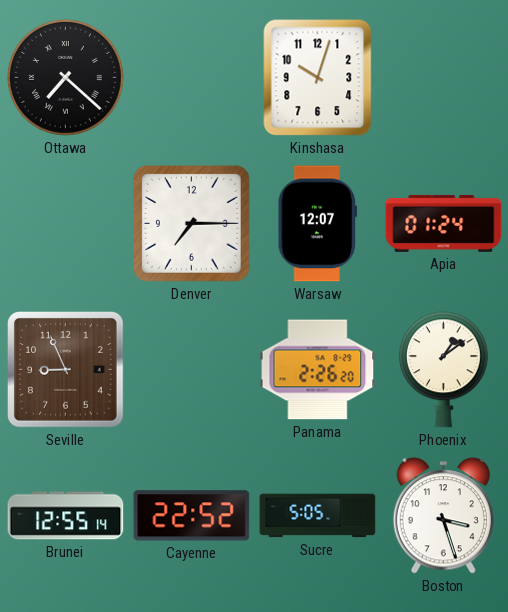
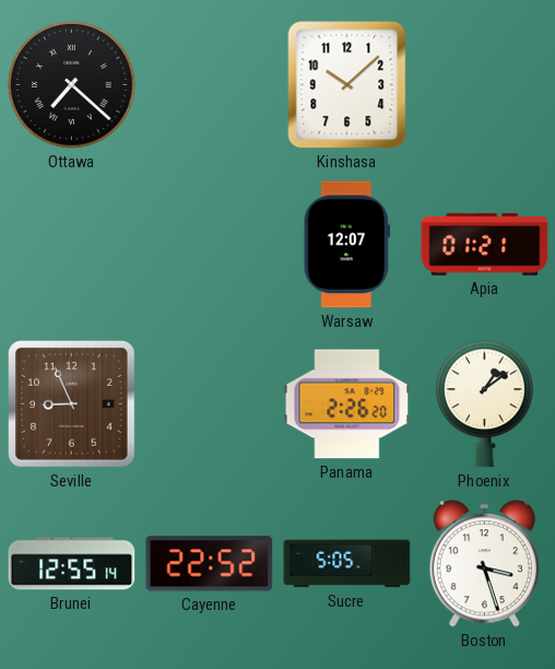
Kinshasa: 10:03 -> 10:08
Denver: 7:15 -> none
Apia: 01:24 -> 01:21
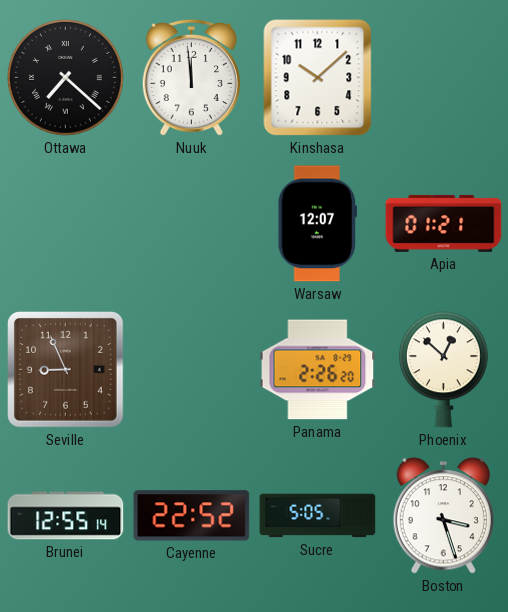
Nuuk: none -> 11:59
Phoenix: 1:09 -> 12:52
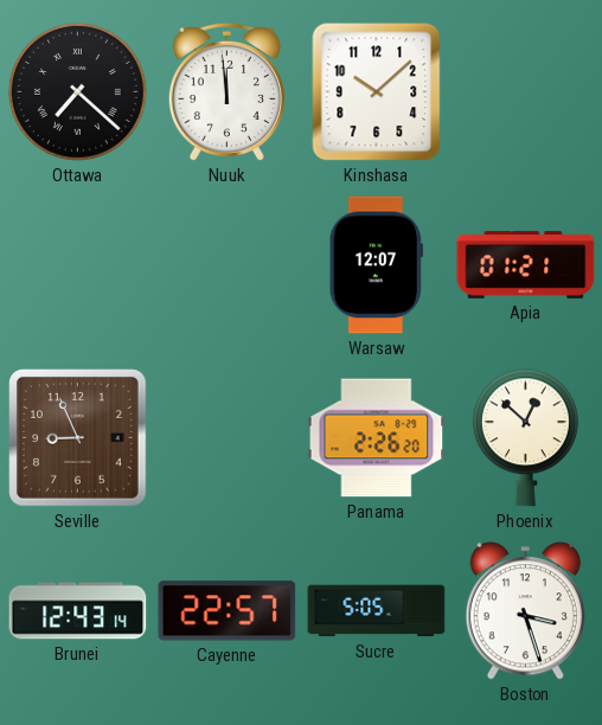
Brunei: 12:55 -> 12:43
Cayenne: 22:52 -> 22:57
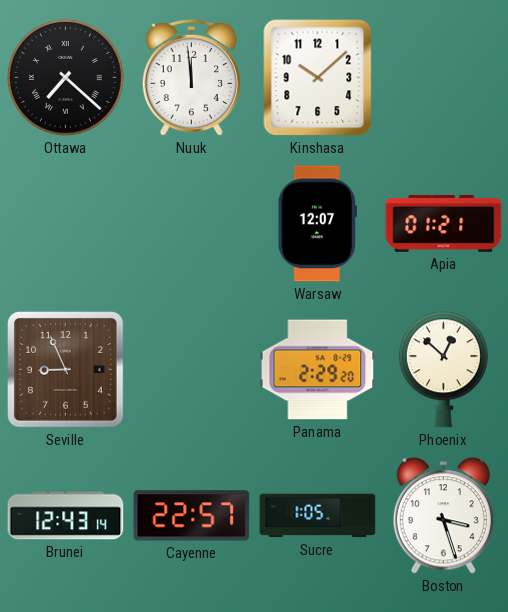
Panama: 2:26 -> 2:29
Sucre: 5:05 -> 1:05
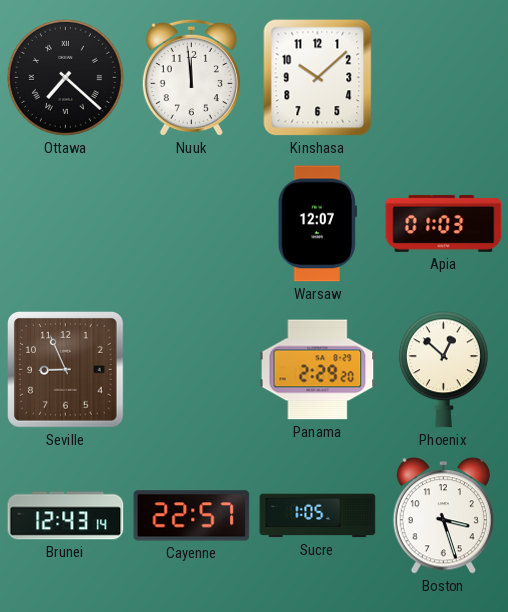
Apia: 01:21 -> 01:03
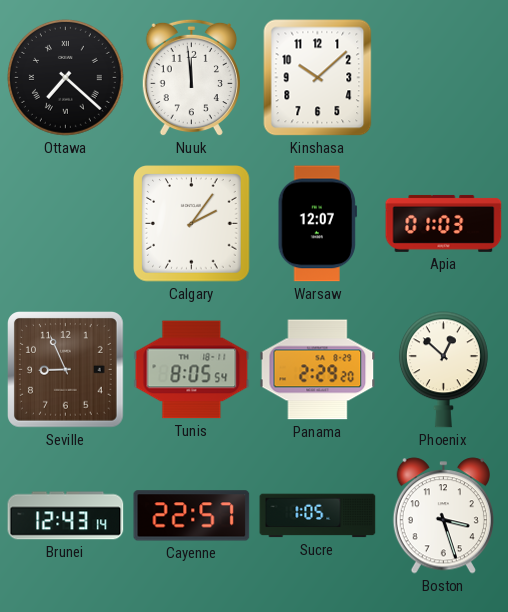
Calgary: none -> 2:06
Tunis: none -> 8:05
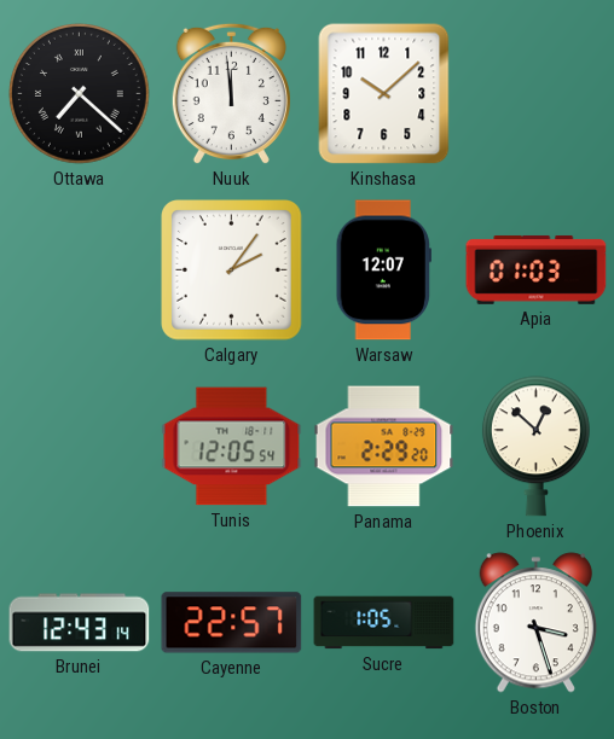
Seville: 8:56 -> none
Tunis: 8:05 -> 12:05
